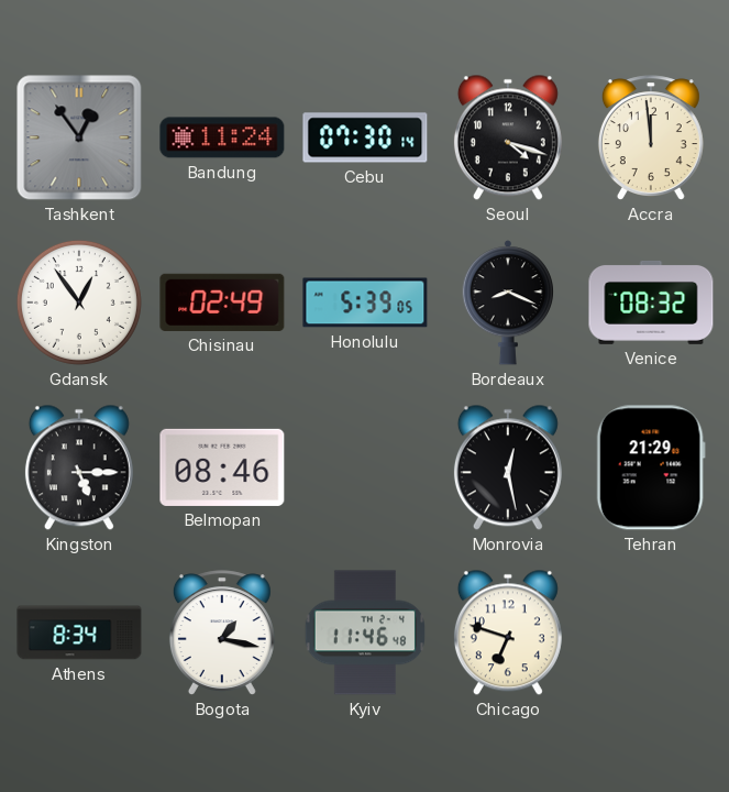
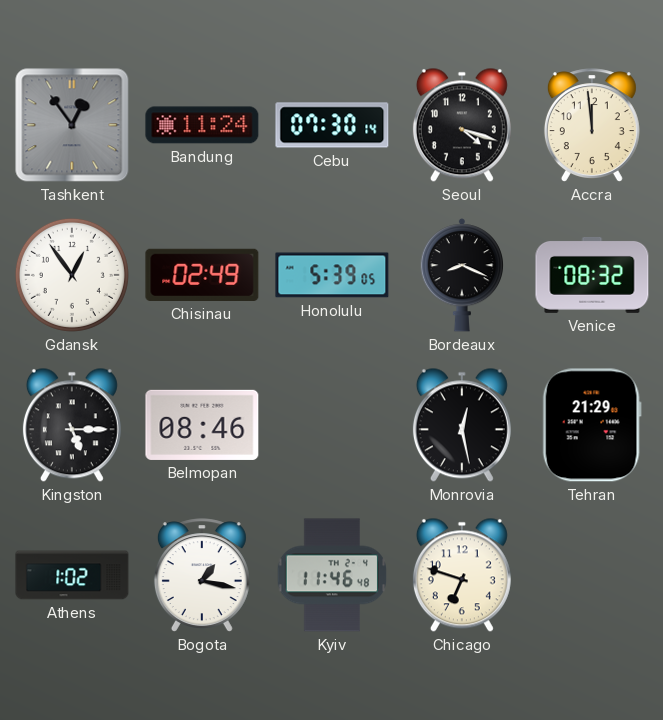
Athens: 8:34 -> 1:02
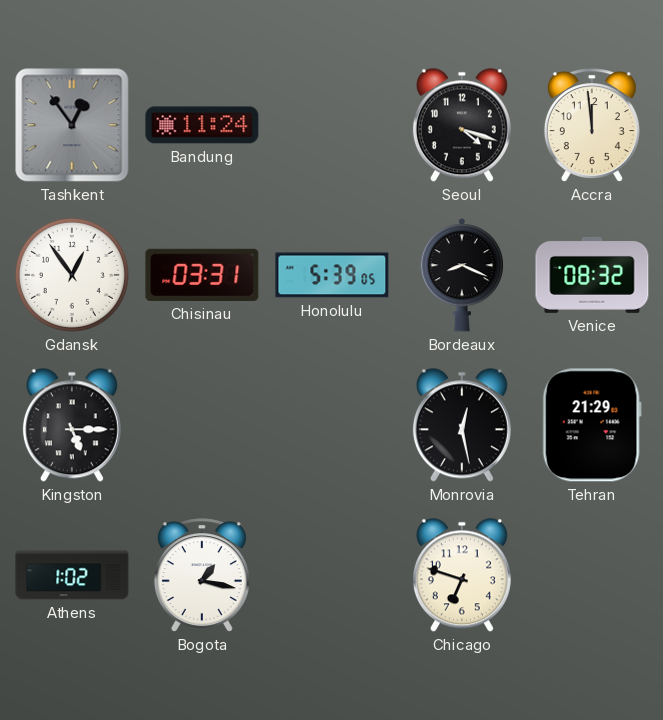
Cebu: 07:30 -> none
Chisinau: 02:49 -> 03:31
Belmopan: 08:46 -> none
Kyiv: 11:46 -> none
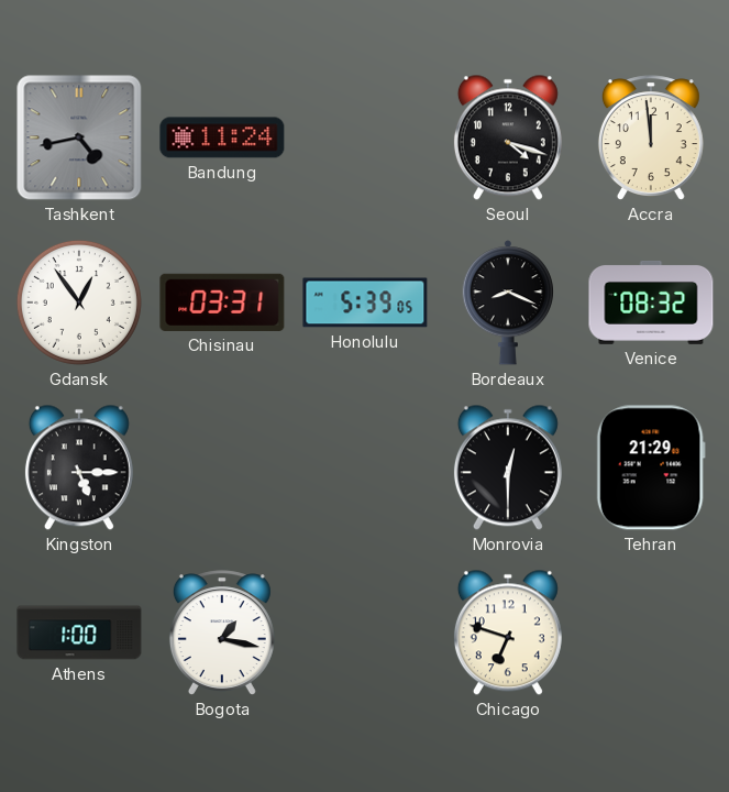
Tashkent: 12:54 -> 4:43
Monrovia: 12:28 -> 12:30
Athens: 1:02 -> 1:00
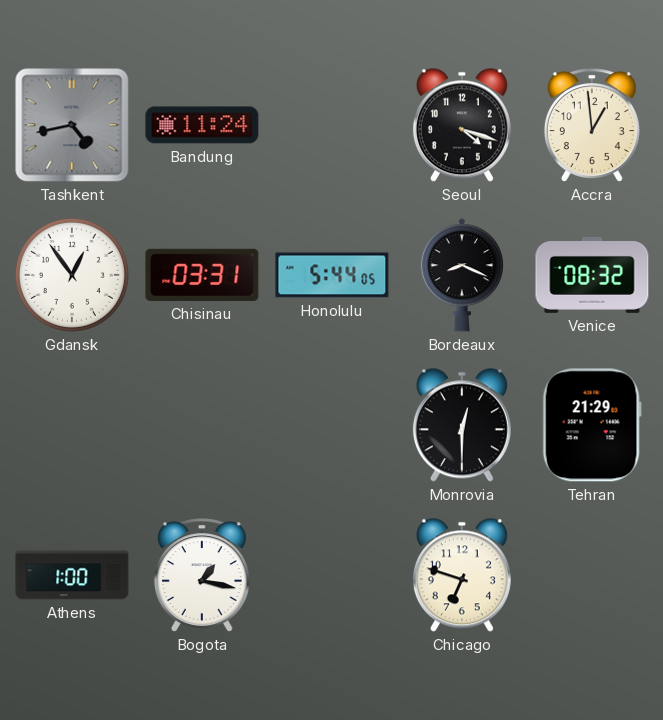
Accra: 11:59 -> 12:59
Honolulu: 5:39 -> 5:44
Kingston: 5:15 -> none
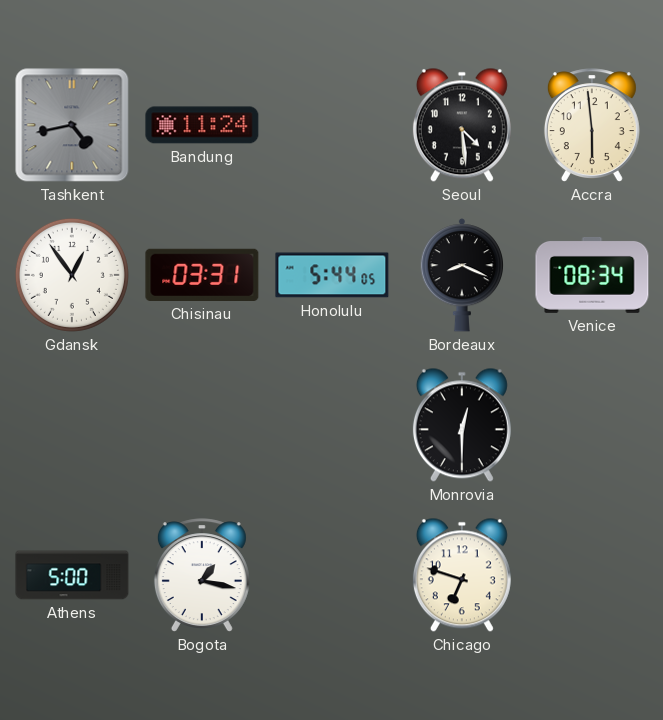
Seoul: 4:18 -> 4:29
Accra: 12:59 -> 5:59
Venice: 08:32 -> 08:34
Tehran: 21:29 -> none
Athens: 1:00 -> 5:00
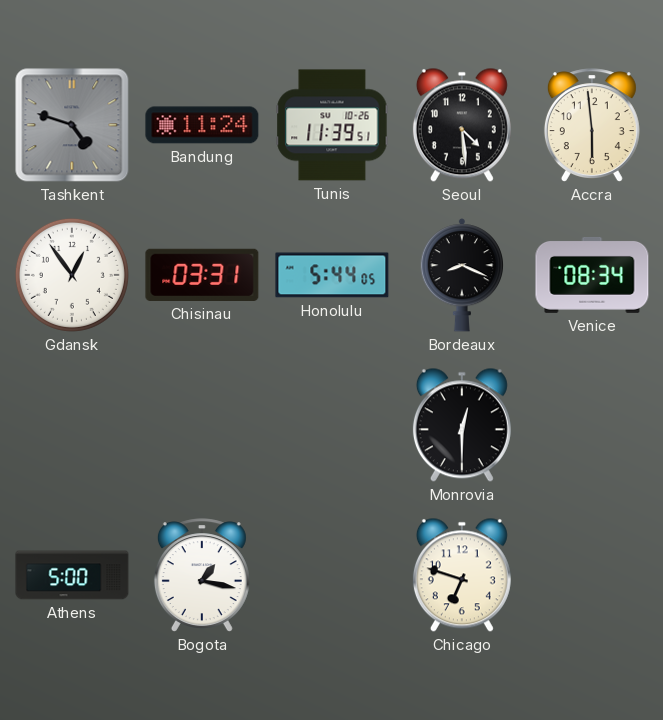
Tashkent: 4:43 -> 4:48
Tunis: none -> 11:39
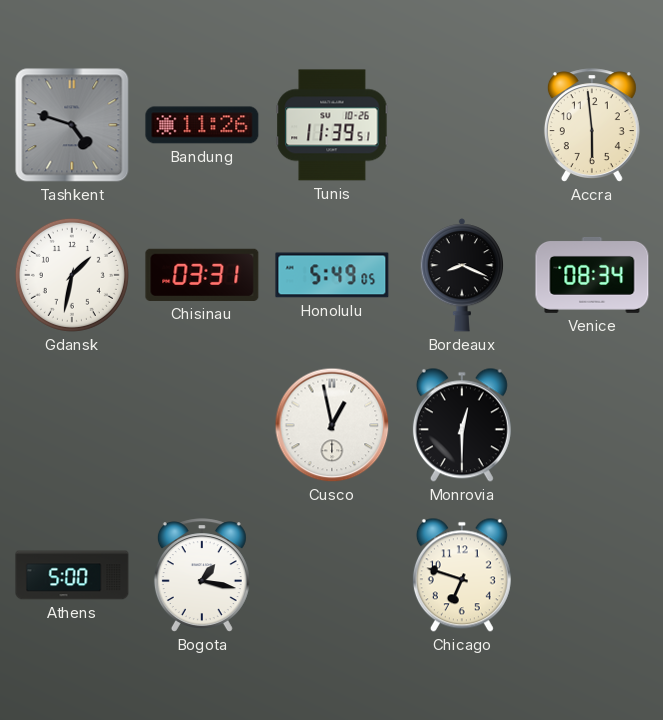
Bandung: 11:24 -> 11:26
Seoul: 4:29 -> none
Gdansk: 12:54 -> 1:32
Honolulu: 5:44 -> 5:49
Cusco: none -> 12:58
